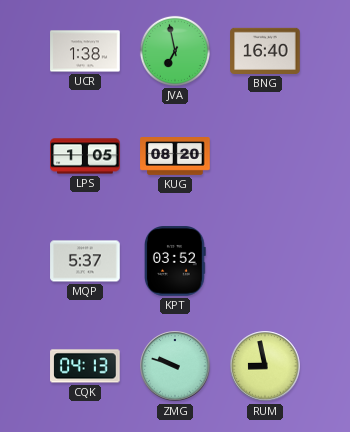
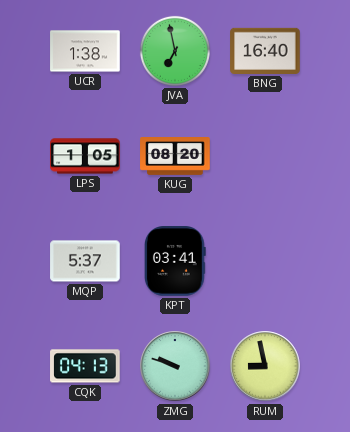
KPT: 03:52 -> 03:41
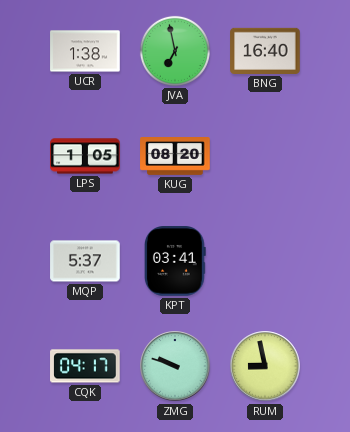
CQK: 04:13 -> 04:17
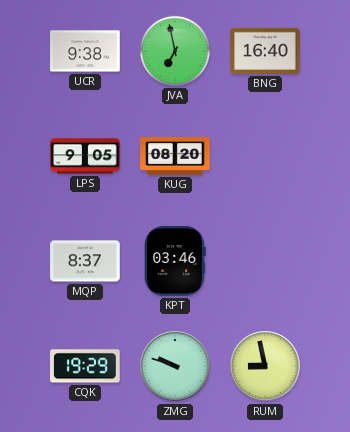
UCR: 1:38 -> 9:38
LPS: 1:05 -> 9:05
MQP: 5:37 -> 8:37
KPT: 03:41 -> 03:46
CQK: 04:17 -> 19:29
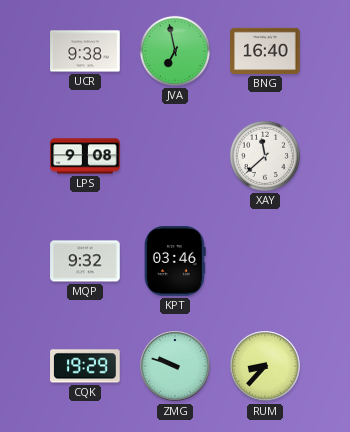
LPS: 9:05 -> 9:08
KUG: 08:20 -> none
XAY: none -> 11:38
MQP: 8:37 -> 9:32
RUM: 8:58 -> 8:37
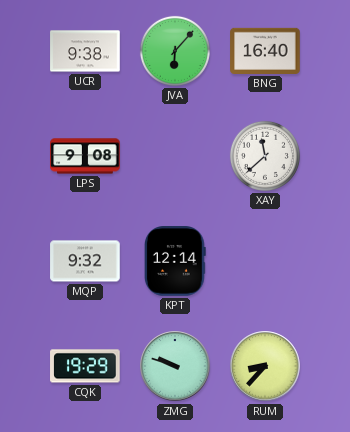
JVA: 6:58 -> 6:07
KPT: 03:46 -> 12:14
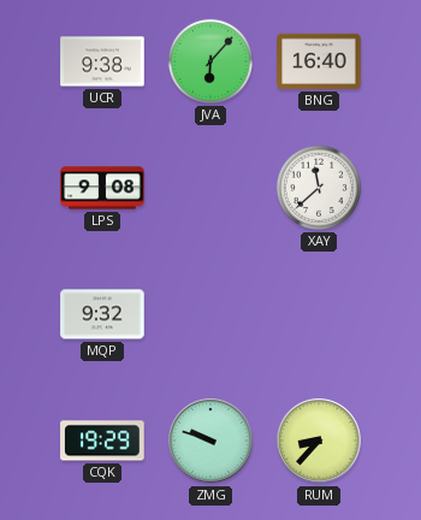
KPT: 12:14 -> none
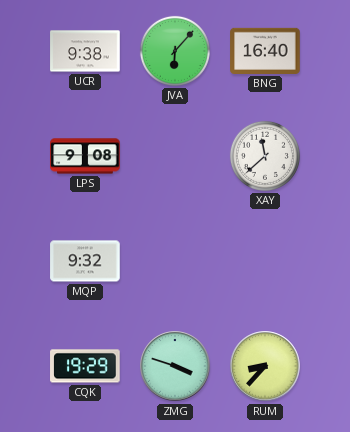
ZMG: 9:48 -> 3:48
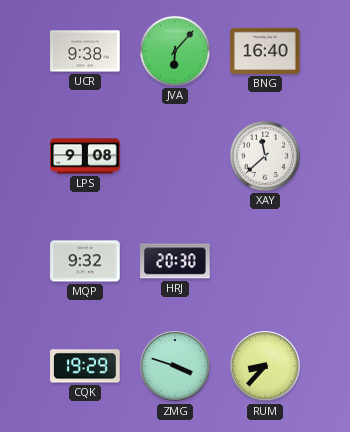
HRJ: none -> 20:30
